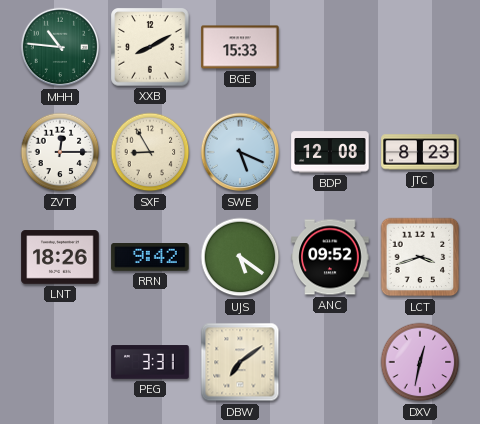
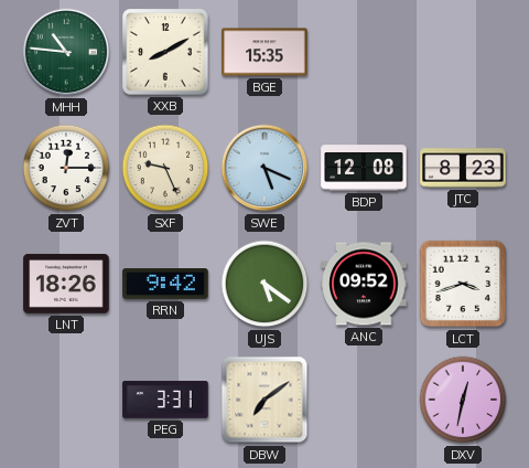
BGE: 15:33 -> 15:35
SXF: 8:55 -> 9:26
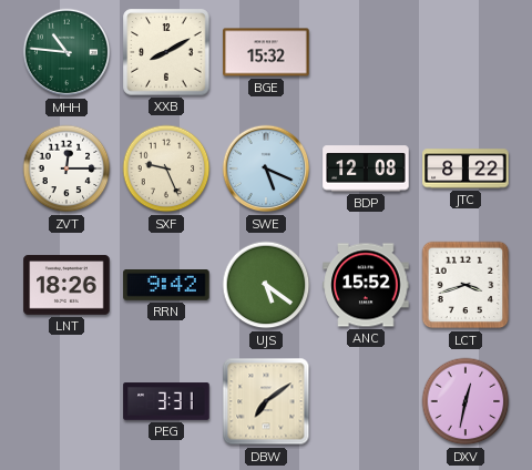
BGE: 15:35 -> 15:32
JTC: 8:23 -> 8:22
ANC: 09:52 -> 15:52
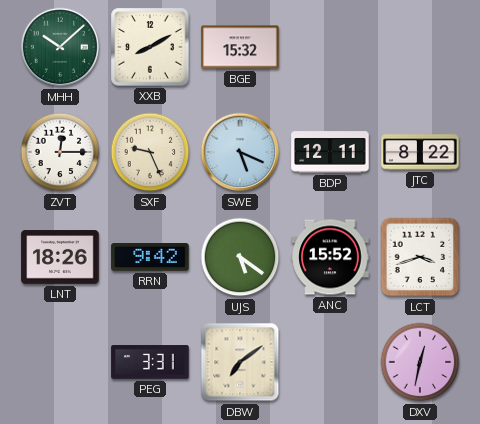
MHH: 10:46 -> 10:08
BDP: 12:08 -> 12:11
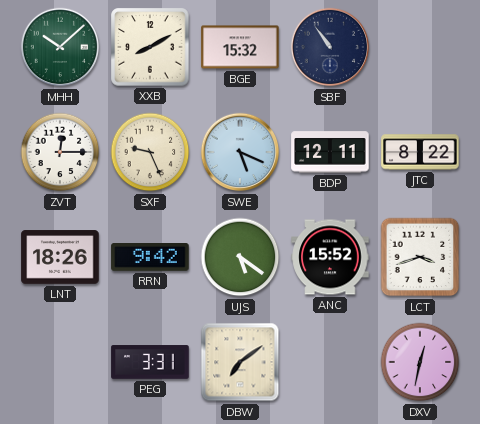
SBF: none -> 10:54
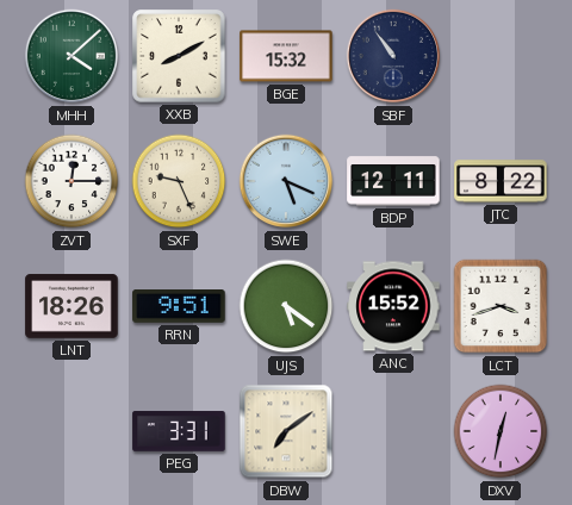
MHH: 10:08 -> 4:08
RRN: 9:42 -> 9:51
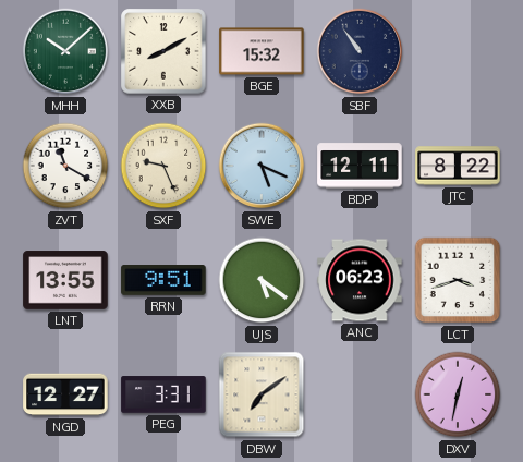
MHH: 4:08 -> 10:08
ZVT: 12:15 -> 11:20
LNT: 18:26 -> 13:55
ANC: 15:52 -> 06:23
NGD: none -> 12:27
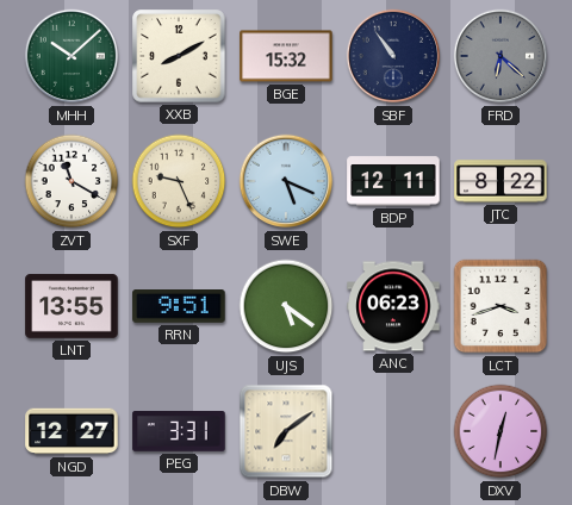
FRD: none -> 6:22
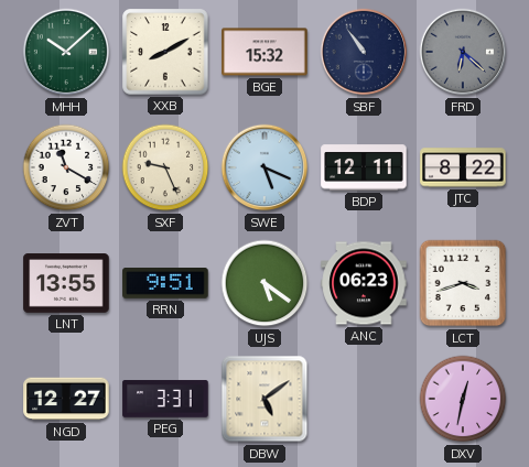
DBW: 7:09 -> 5:09
